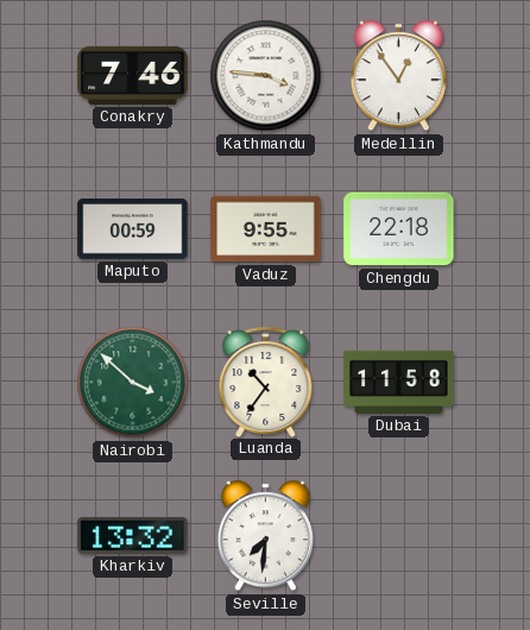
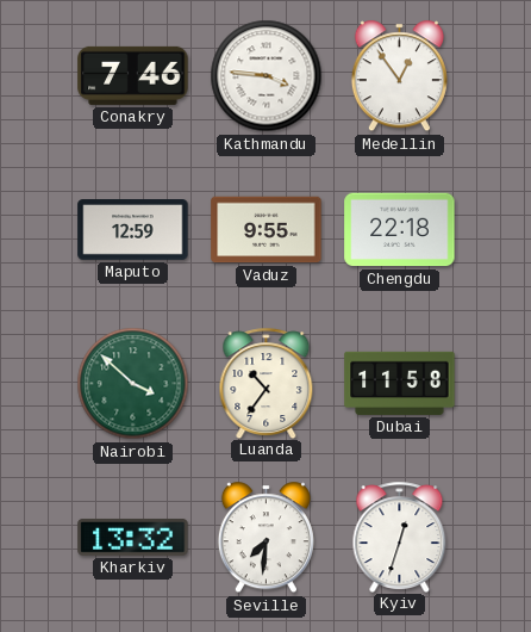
Maputo: 00:59 -> 12:59
Kyiv: none -> 12:33
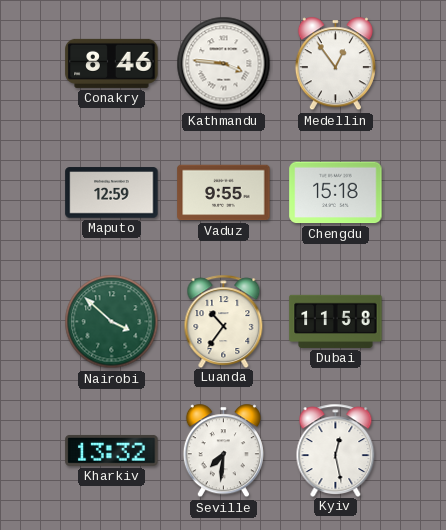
Conakry: 7:46 -> 8:46
Chengdu: 22:18 -> 15:18
Kyiv: 12:33 -> 12:28
